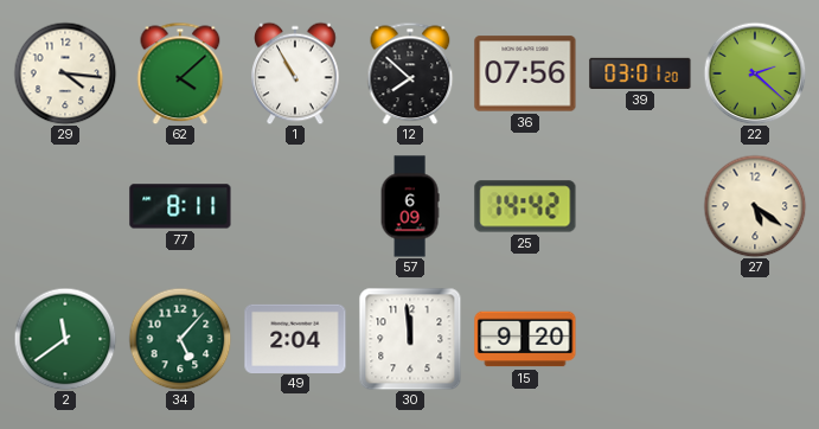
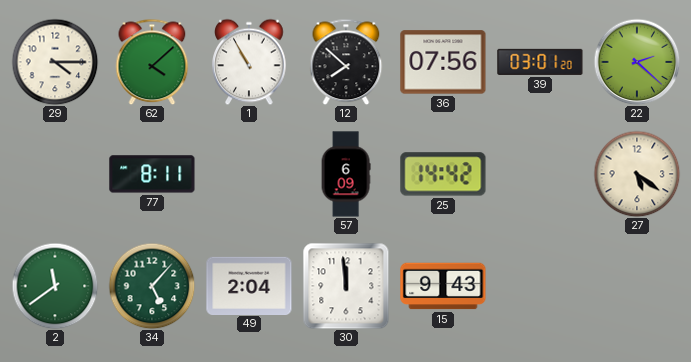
29: 4:16 -> 4:15
15: 9:20 -> 9:43
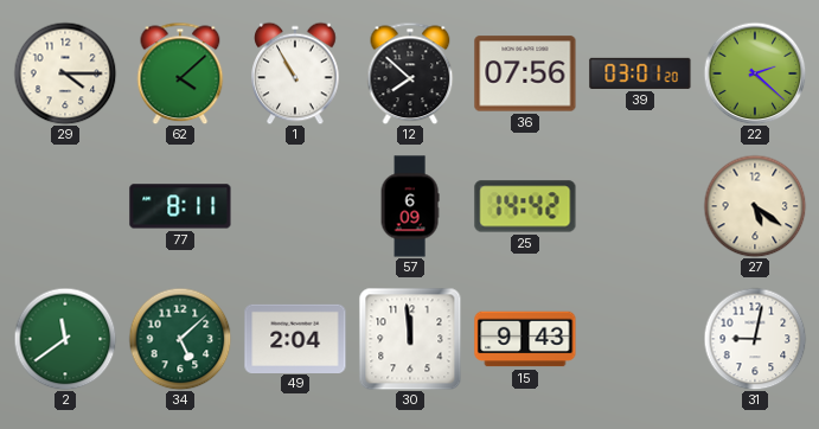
34: 5:07 -> 5:08
31: none -> 9:02
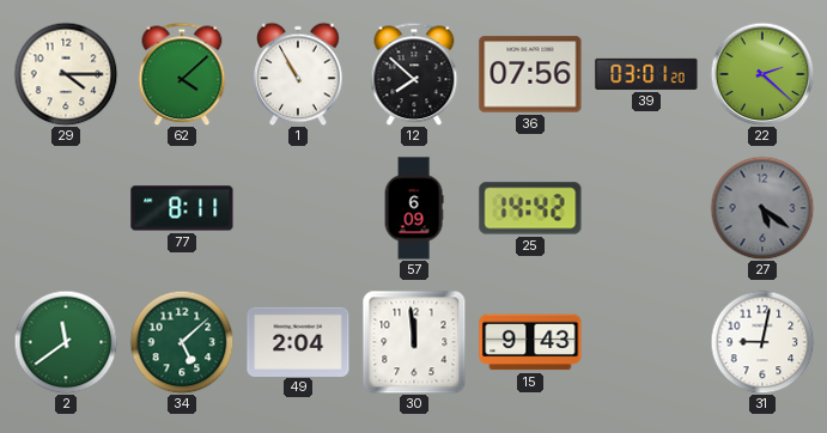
27 dial: cream -> grey
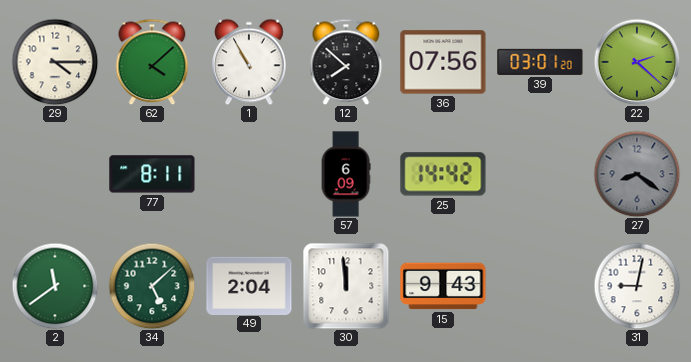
27: 5:21 -> 8:21
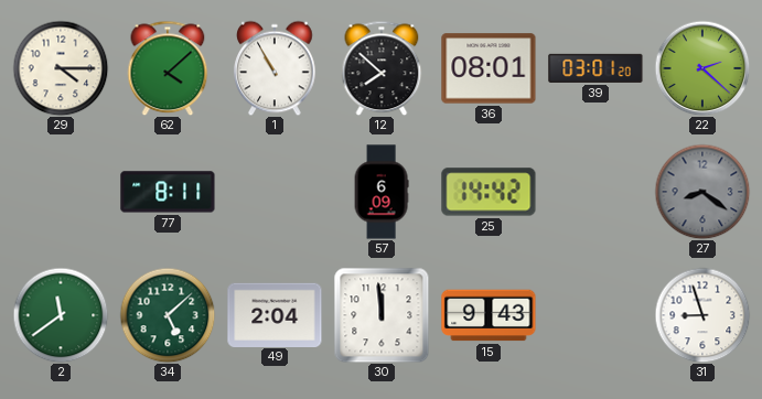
36: 07:56 -> 08:01
31: 9:02 -> 8:57
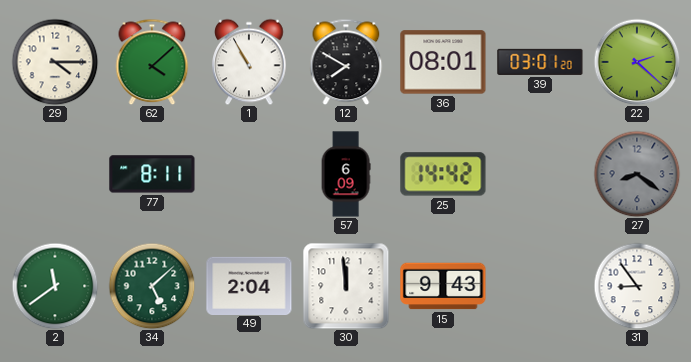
12: 7:52 -> 7:50
31: 8:57 -> 8:54
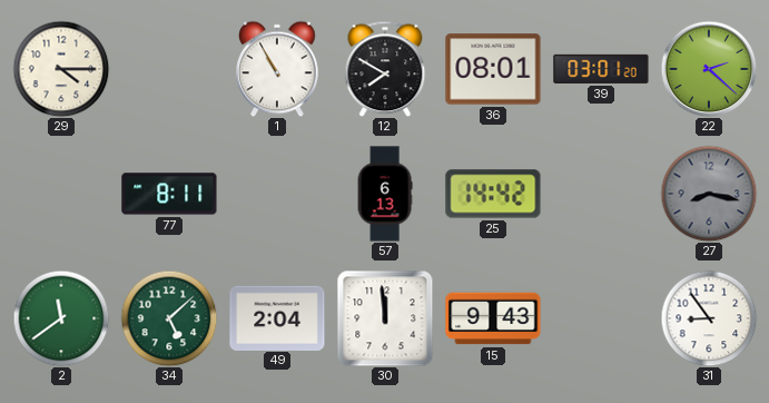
62: 4:08 -> none
57: 6:09 -> 6:13
27: 8:21 -> 8:17
